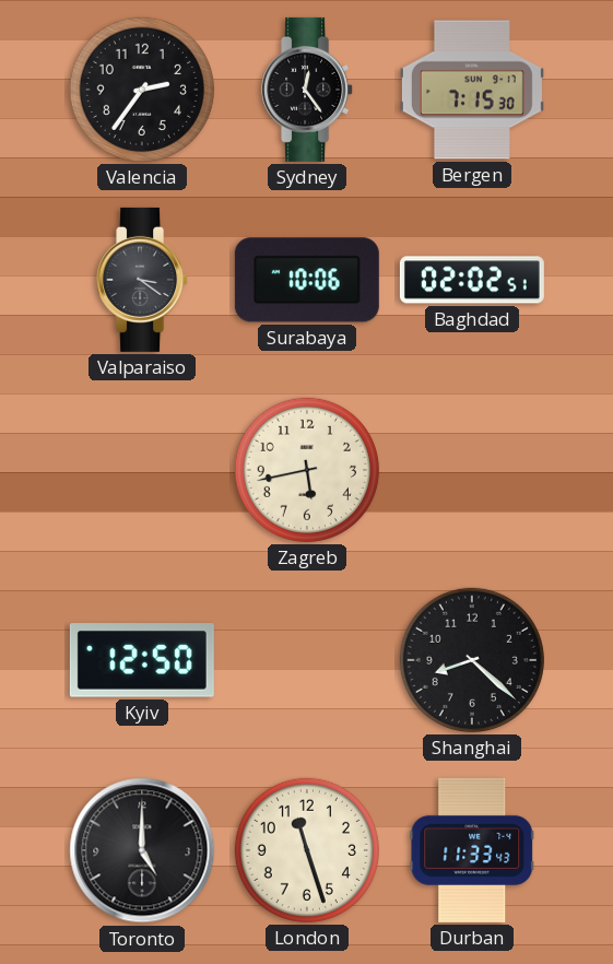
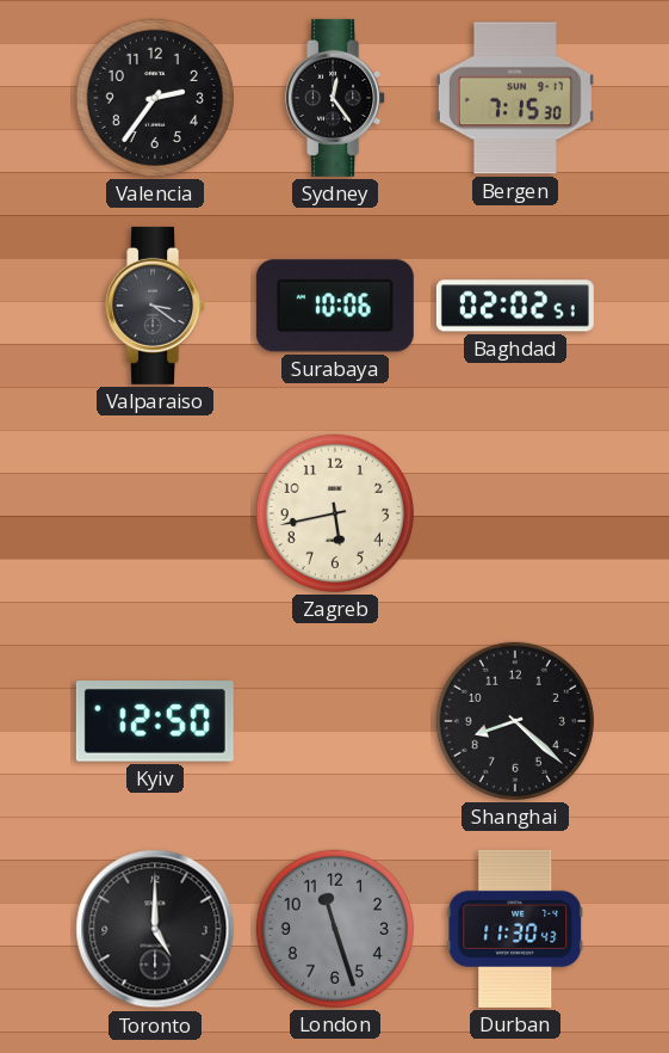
London dial: cream -> grey
Durban: 11:33 -> 11:30
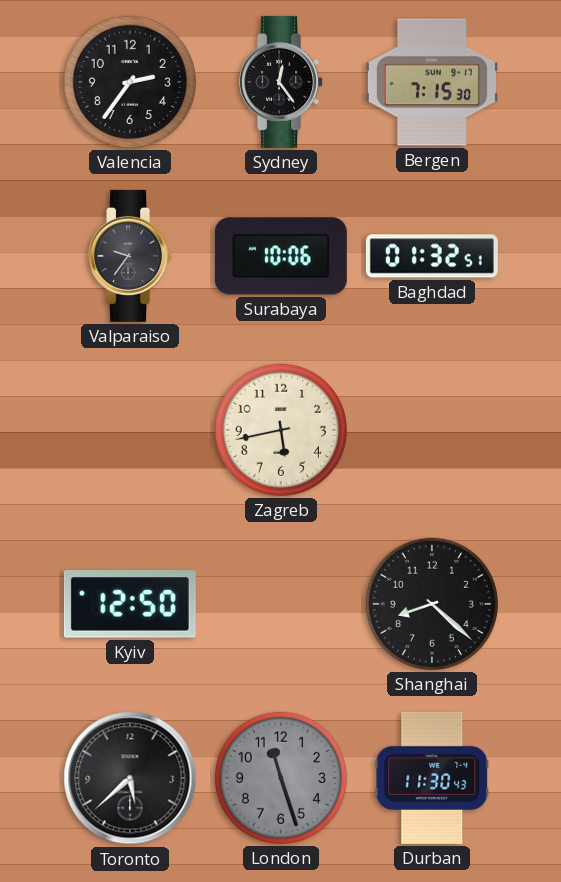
Valparaiso: 3:21 -> 9:36
Baghdad: 02:02 -> 01:32
Toronto: 5:00 -> 5:38
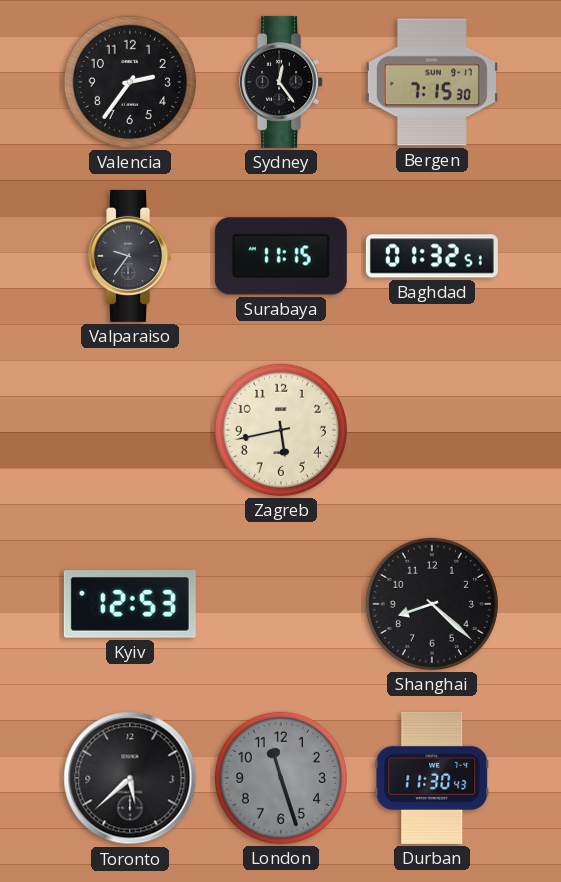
Surabaya: 10:06 -> 11:15
Kyiv: 12:50 -> 12:53
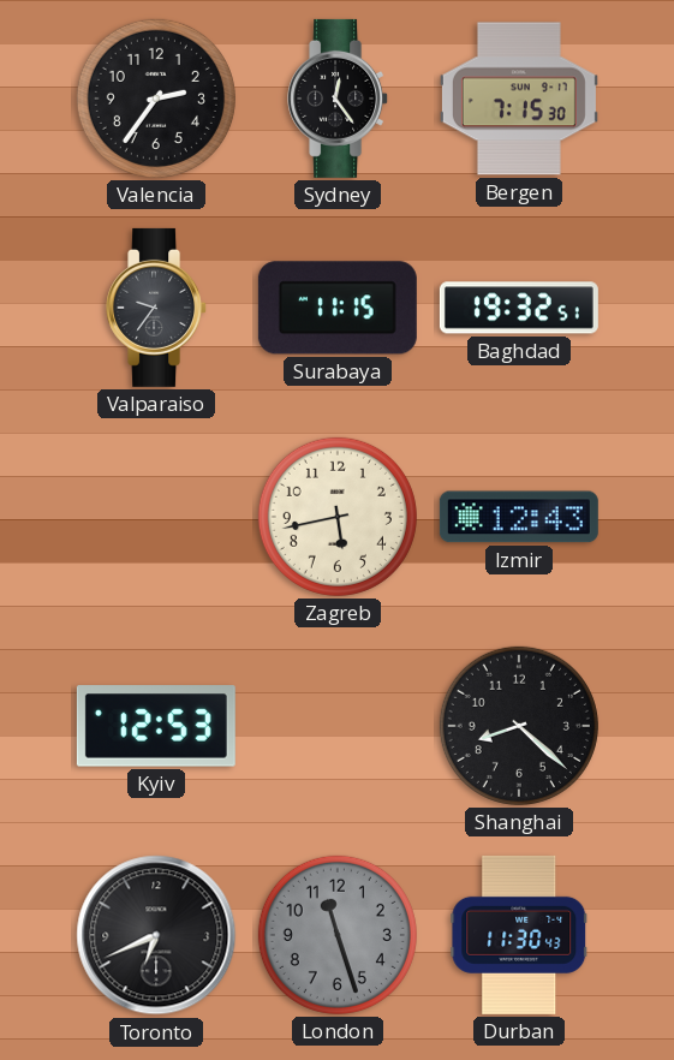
Baghdad: 01:32 -> 19:32
Izmir: none -> 12:43
Toronto: 5:38 -> 6:41
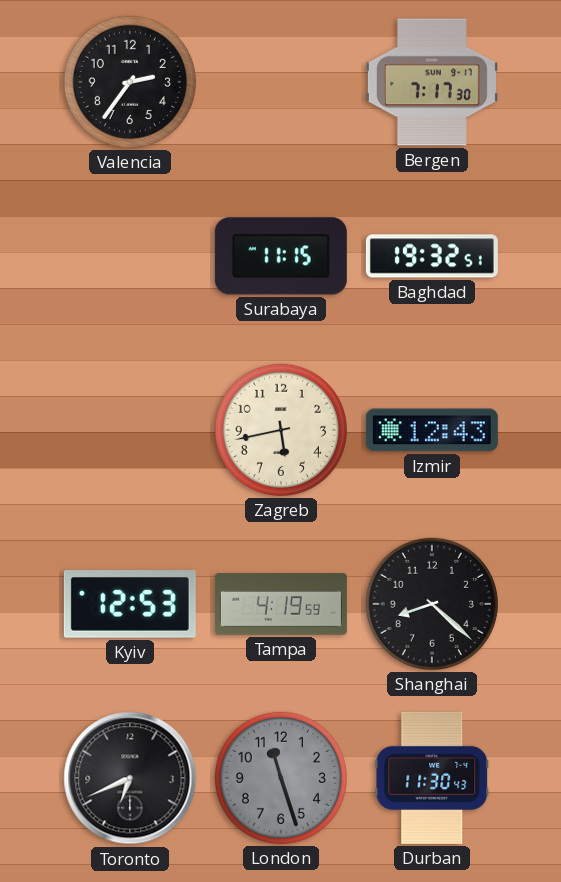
Sydney: 12:24 -> none
Bergen: 7:15 -> 7:17
Valparaiso: 9:36 -> none
Tampa: none -> 4:19
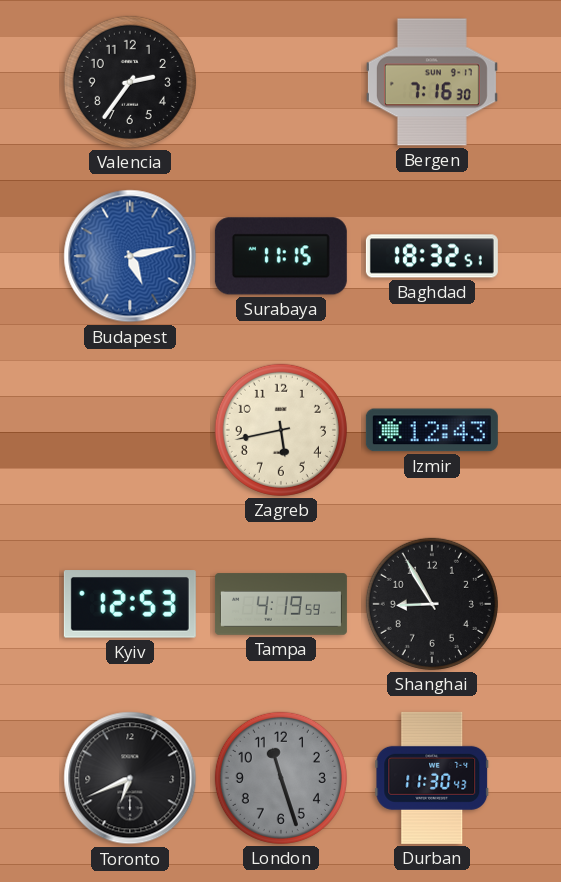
Bergen: 7:17 -> 7:16
Budapest: none -> 5:13
Baghdad: 19:32 -> 18:32
Shanghai: 8:22 -> 8:55
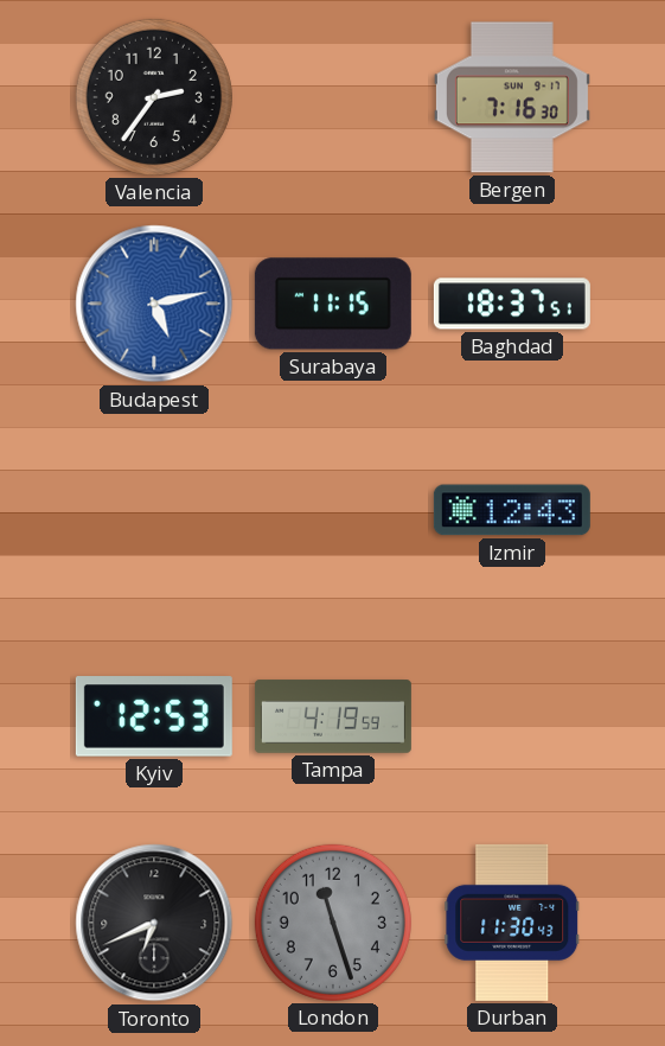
Baghdad: 18:32 -> 18:37
Zagreb: 5:43 -> none
Shanghai: 8:55 -> none
